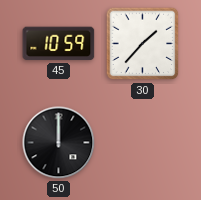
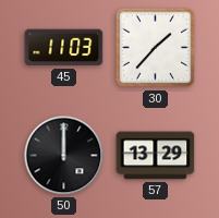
45: 10:59 -> 11:03
57: none -> 13:29
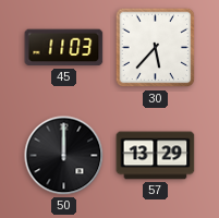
30: 1:37 -> 5:37
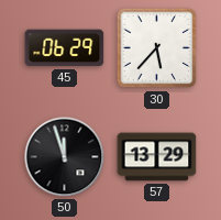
45: 11:03 -> 06:29
50: 12:00 -> 11:57
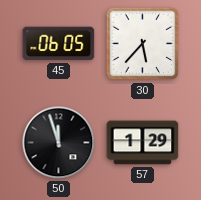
45: 06:29 -> 06:05
57: 13:29 -> 1:29
